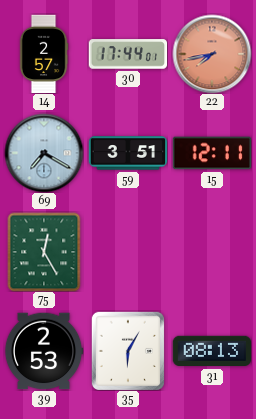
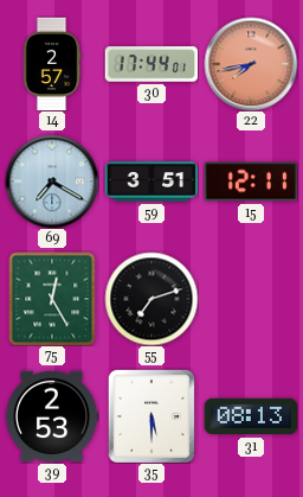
55: none -> 7:12
35: 6:05 -> 5:30
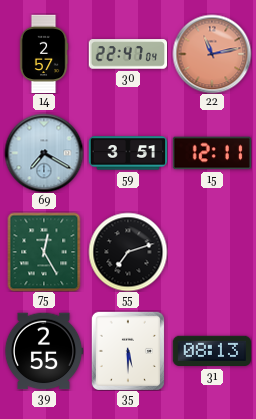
30: 17:44 -> 22:47
22: 7:43 -> 11:13
39: 2:53 -> 2:55
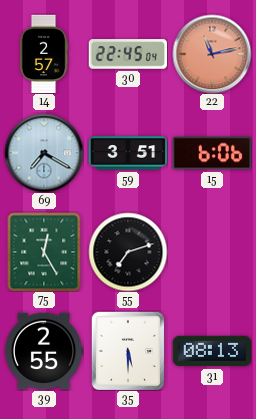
30: 22:47 -> 22:45
15: 12:11 -> 6:06
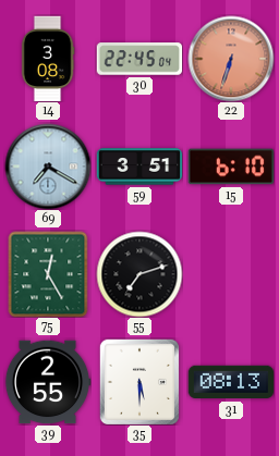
14: 2:57 -> 3:08
22: 11:13 -> 6:33
15: 6:06 -> 6:10
